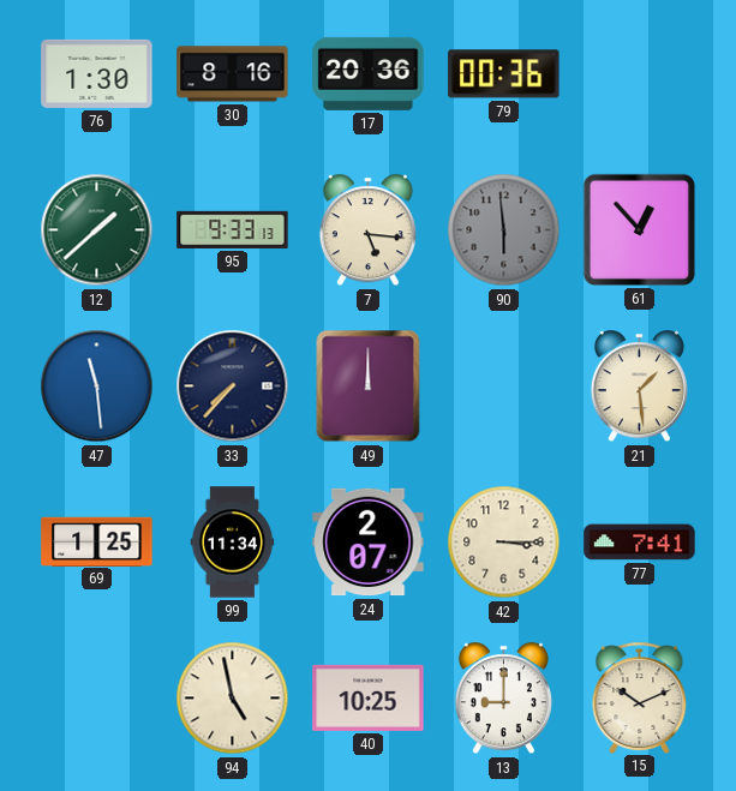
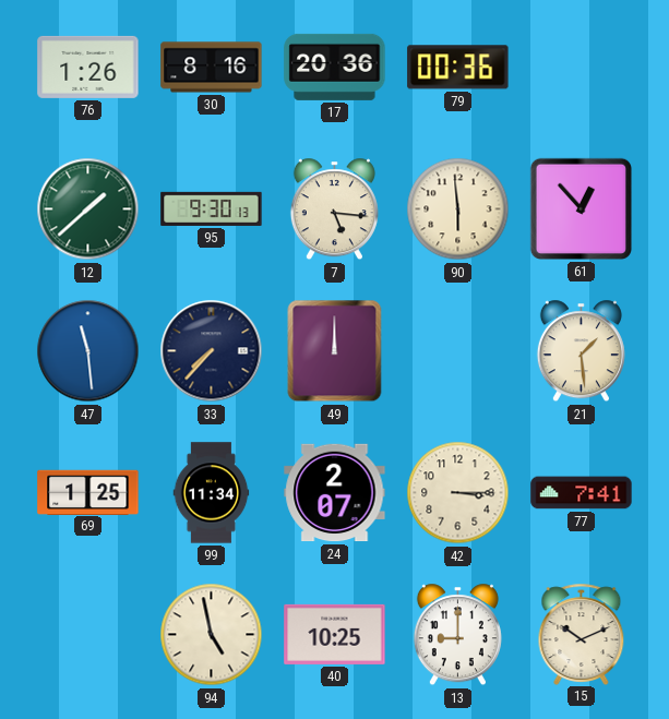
76: 1:30 -> 1:26
95: 9:33 -> 9:30
90 dial: grey -> cream
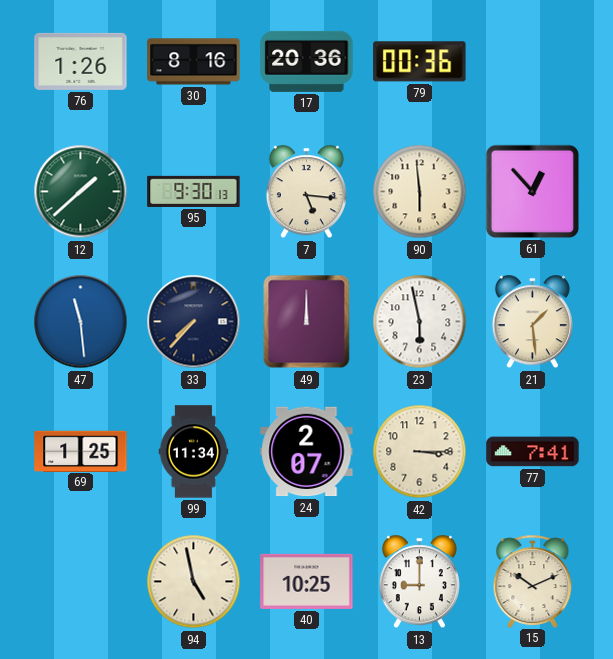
23: none -> 5:58
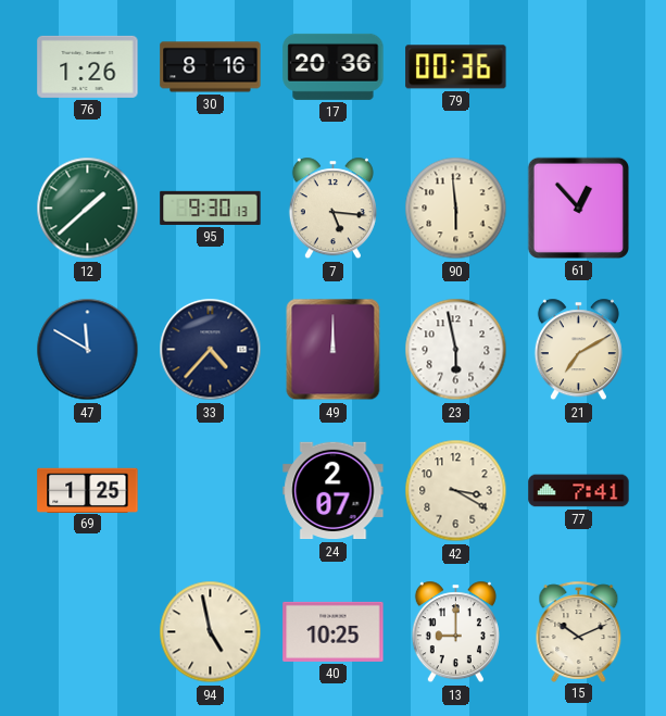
47: 11:29 -> 11:50
33: 7:37 -> 4:37
21: 1:29 -> 7:10
99: 11:34 -> none
42: 3:15 -> 3:20
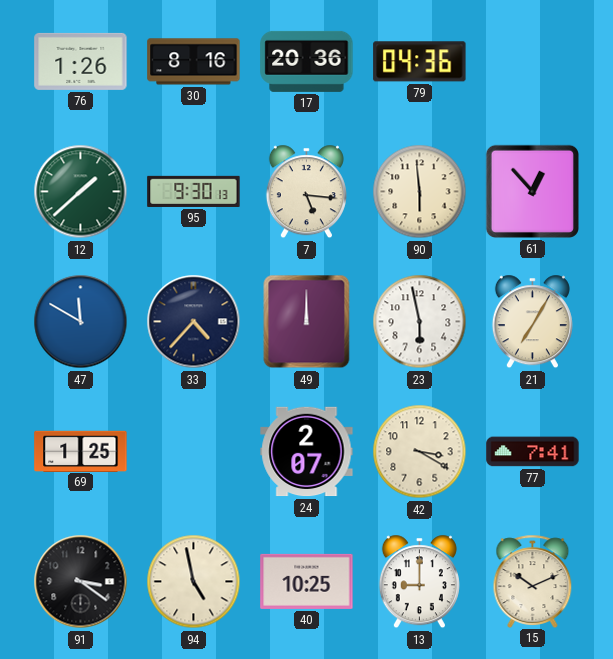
79: 00:36 -> 04:36
21: 7:10 -> 7:05
91: none -> 3:21
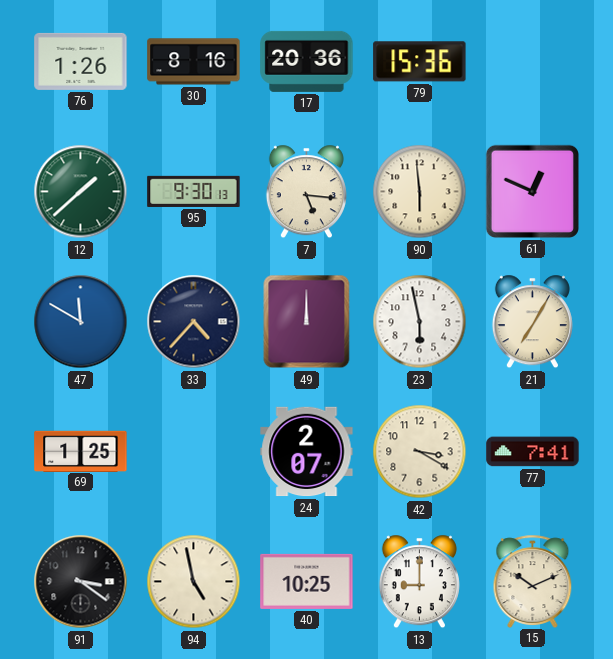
79: 04:36 -> 15:36
61: 12:53 -> 12:49
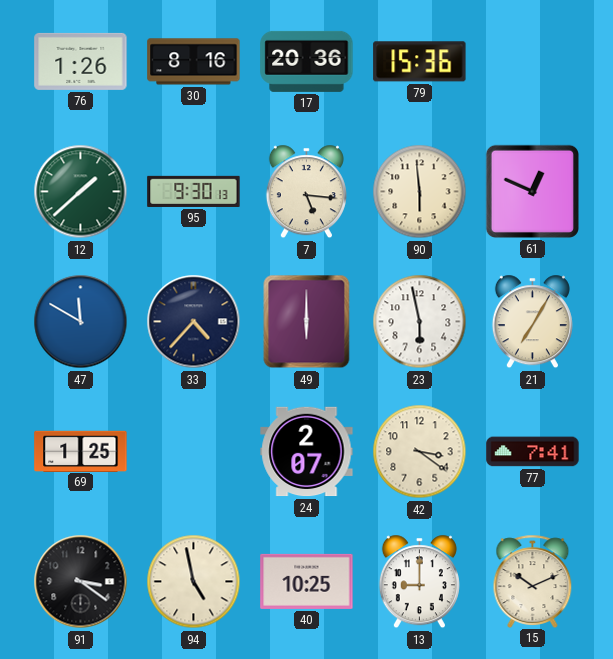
49: 12:00 -> 6:00
42: 3:20 -> 3:21
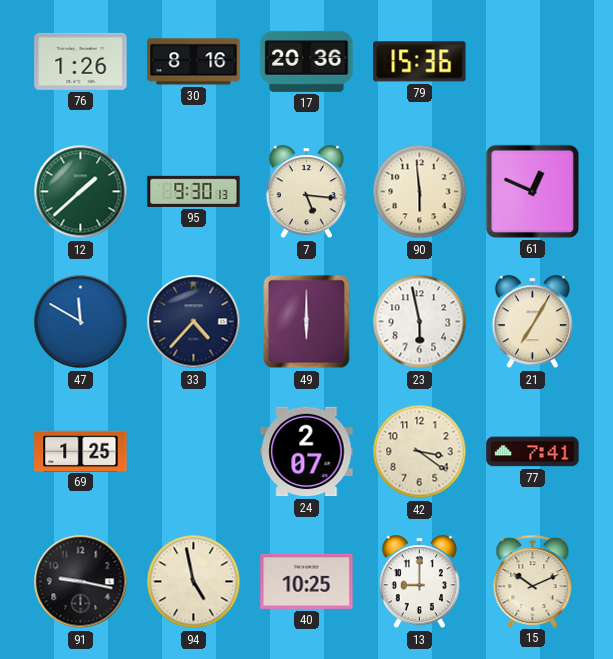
91: 3:21 -> 9:17
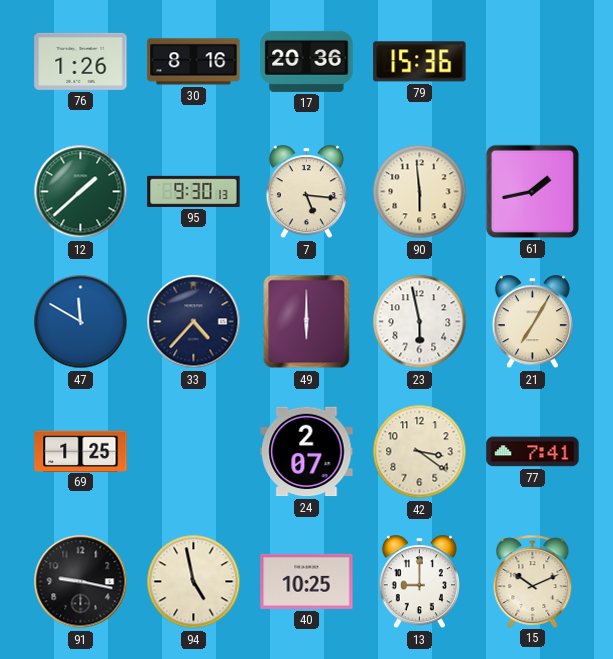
61: 12:49 -> 1:43
